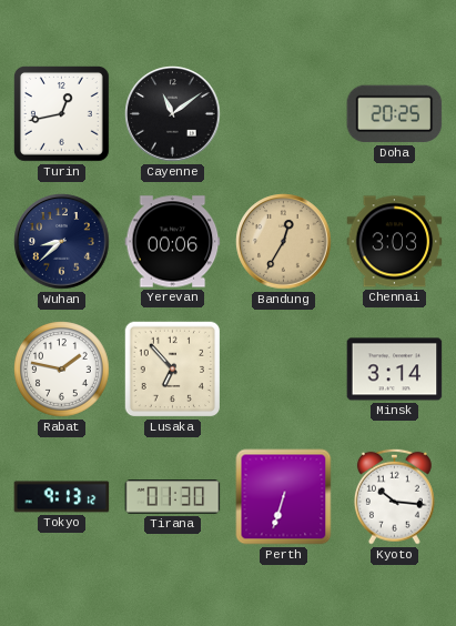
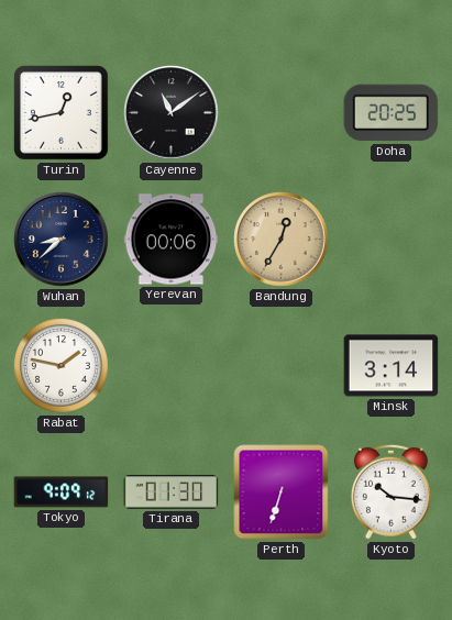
Chennai: 3:03 -> none
Lusaka: 6:53 -> none
Tokyo: 9:13 -> 9:09
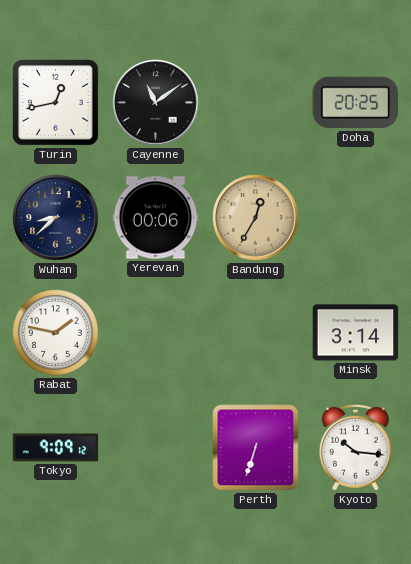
Tirana: 01:30 -> none
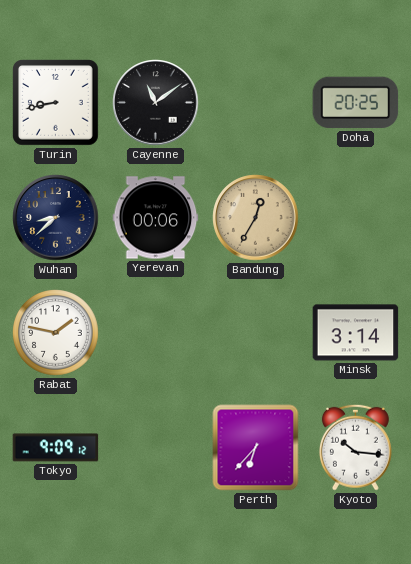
Turin: 12:43 -> 8:43
Perth: 6:33 -> 6:37
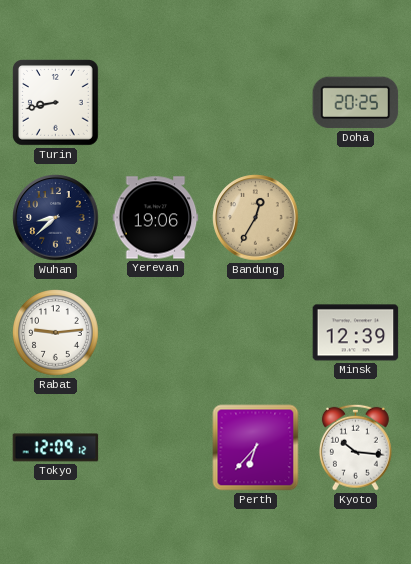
Cayenne: 11:09 -> none
Yerevan: 00:06 -> 19:06
Rabat: 1:47 -> 9:14
Minsk: 3:14 -> 12:39
Tokyo: 9:09 -> 12:09
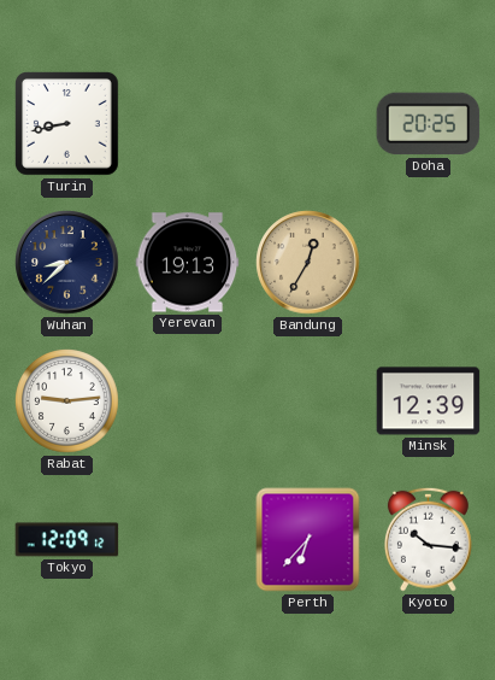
Yerevan: 19:06 -> 19:13
